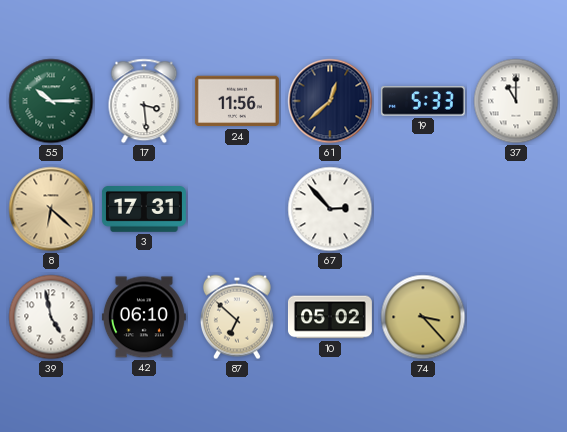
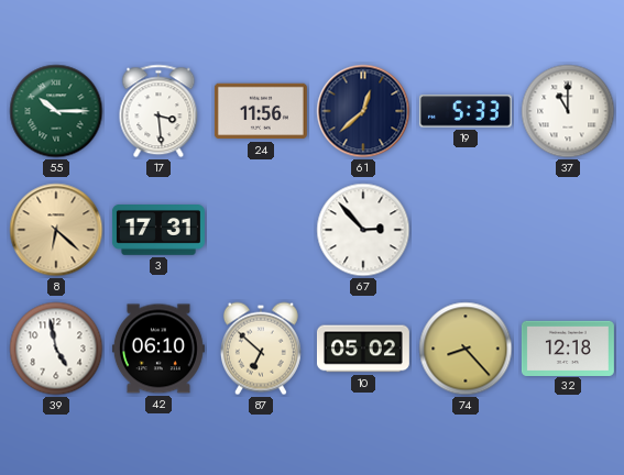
74: 3:23 -> 8:23
32: none -> 12:18
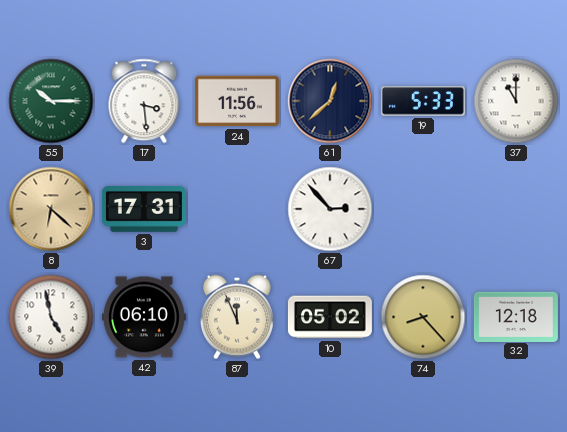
87: 6:52 -> 11:56
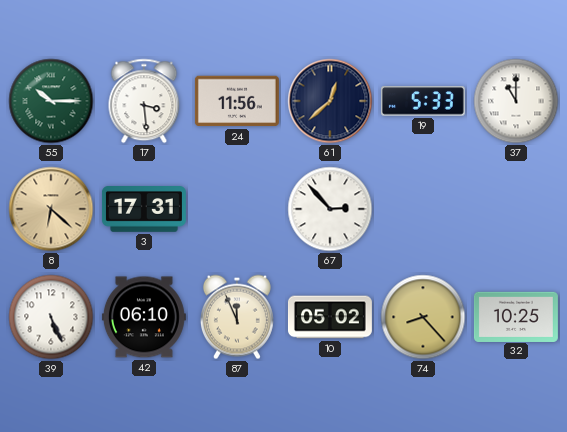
39: 4:58 -> 5:26
32: 12:18 -> 10:25
